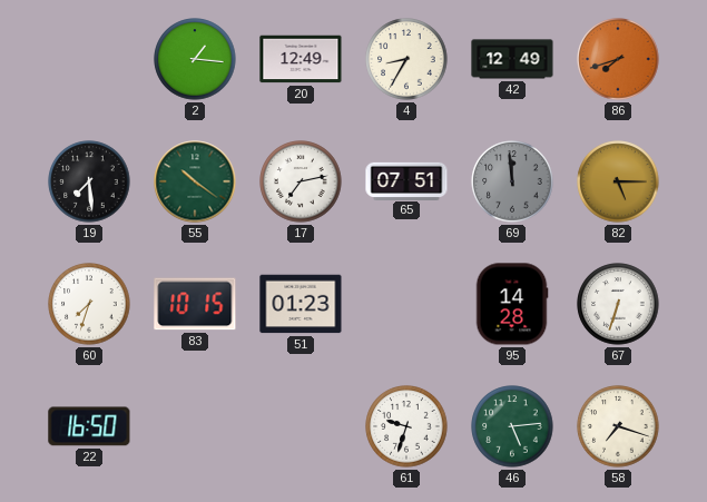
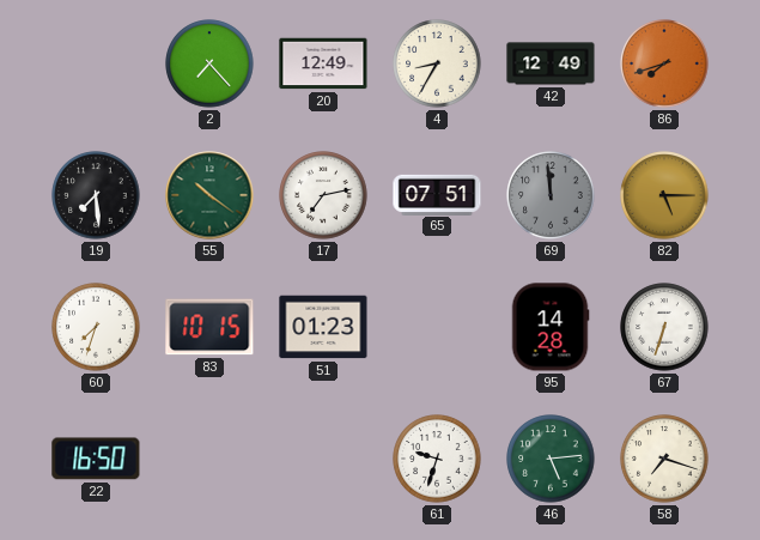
2: 1:16 -> 7:23
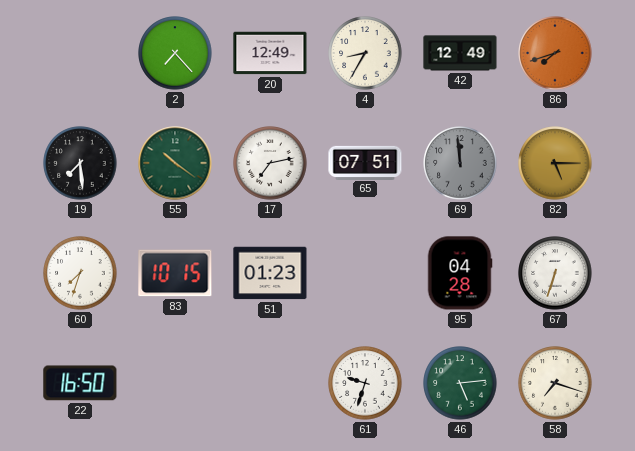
95: 14:28 -> 04:28
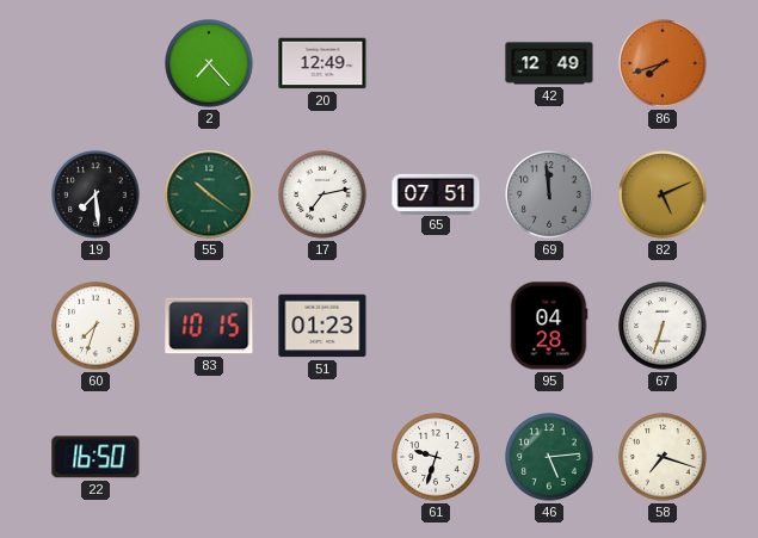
4: 8:35 -> none
82: 5:15 -> 5:11
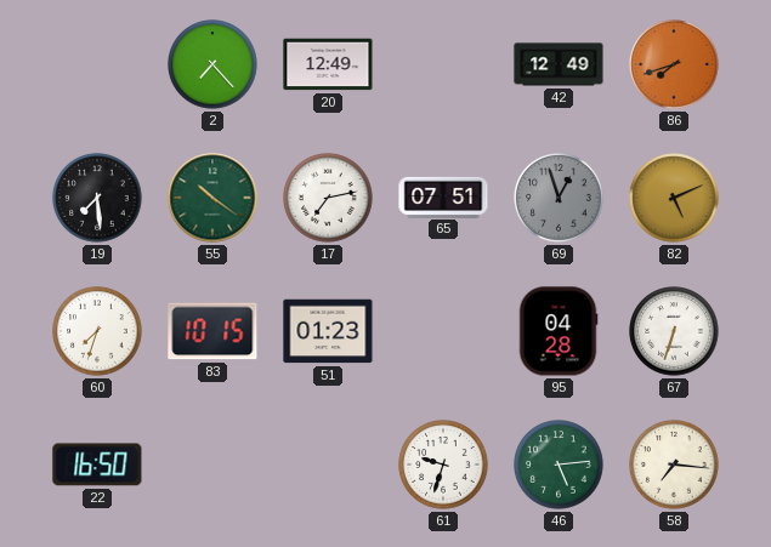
69: 11:59 -> 12:57
58: 7:18 -> 7:16
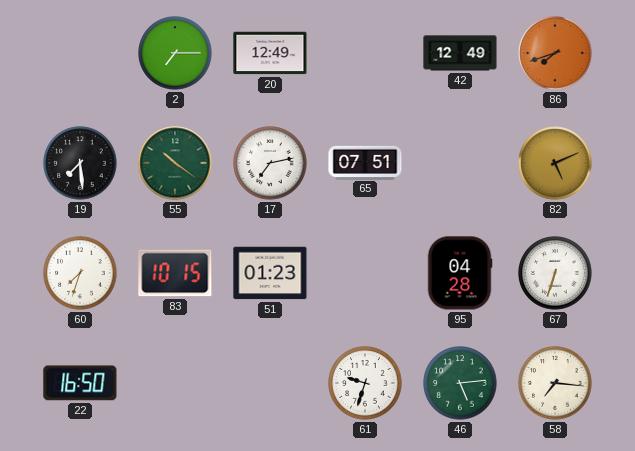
2: 7:23 -> 7:15
69: 12:57 -> none
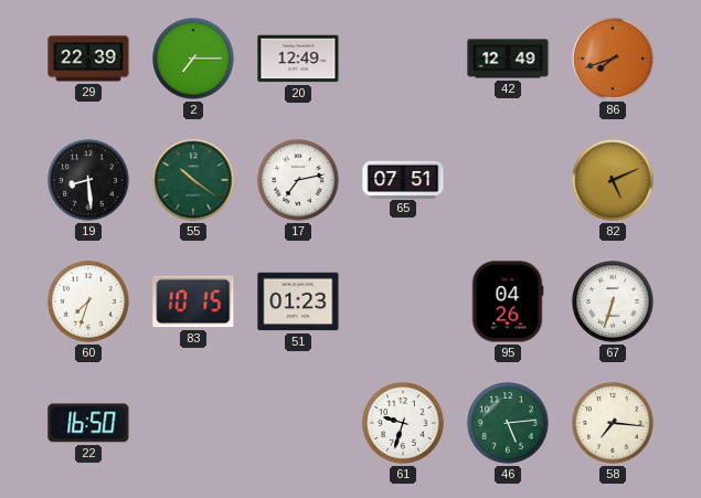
29: none -> 22:39
19: 7:29 -> 8:29
95: 04:28 -> 04:26
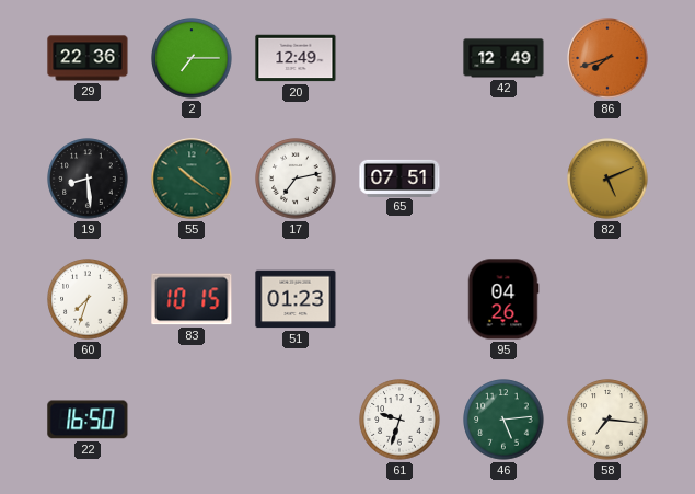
29: 22:39 -> 22:36
67: 6:33 -> none
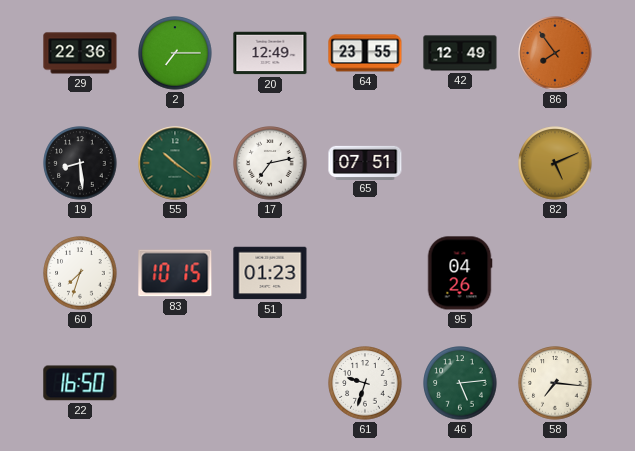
64: none -> 23:55
86: 7:42 -> 7:54
